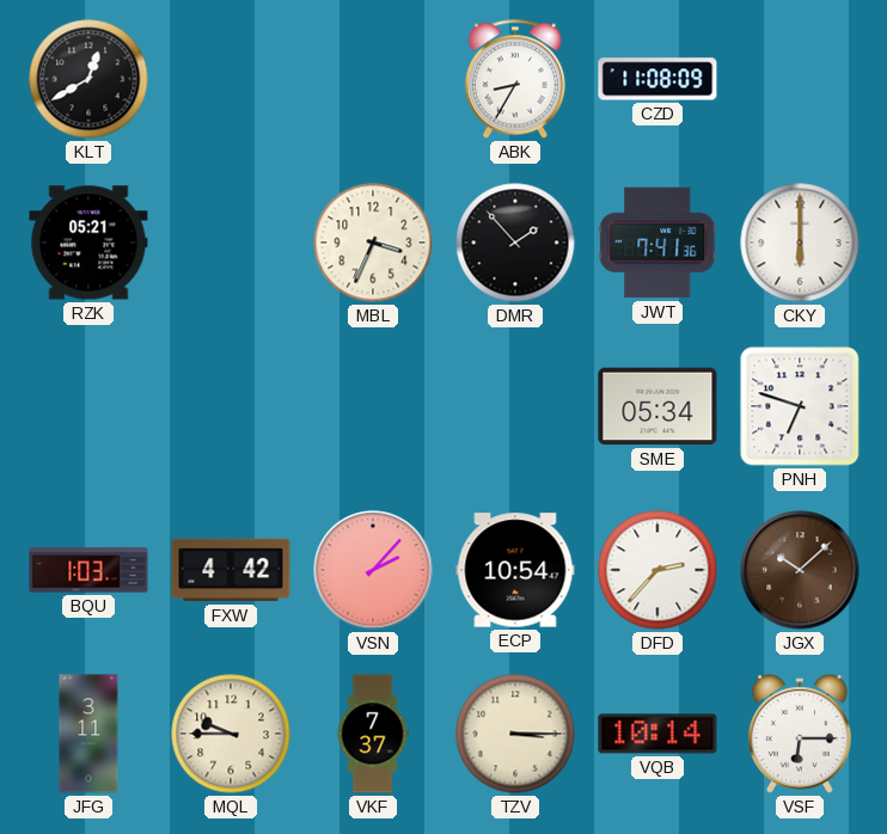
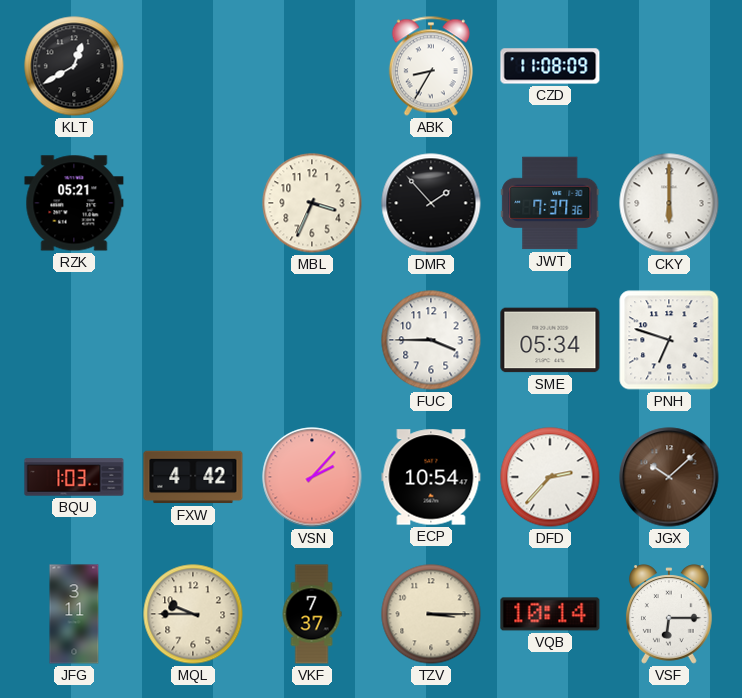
JWT: 7:41 -> 7:37
FUC: none -> 3:45
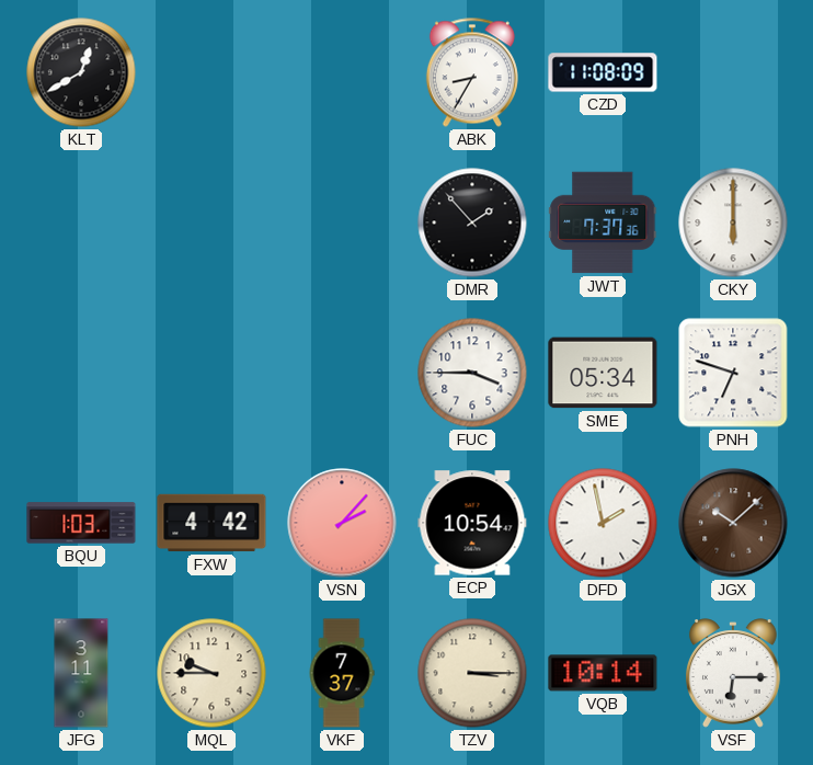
RZK: 05:21 -> none
MBL: 3:34 -> none
DFD: 2:37 -> 1:58
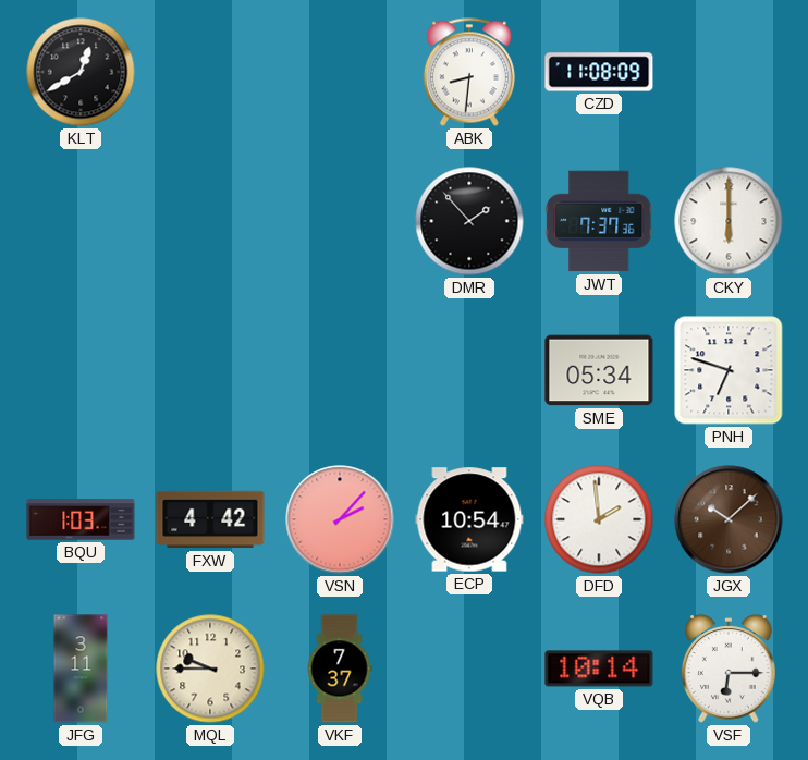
ABK: 8:35 -> 8:31
FUC: 3:45 -> none
DFD: 1:58 -> 1:59
TZV: 3:15 -> none
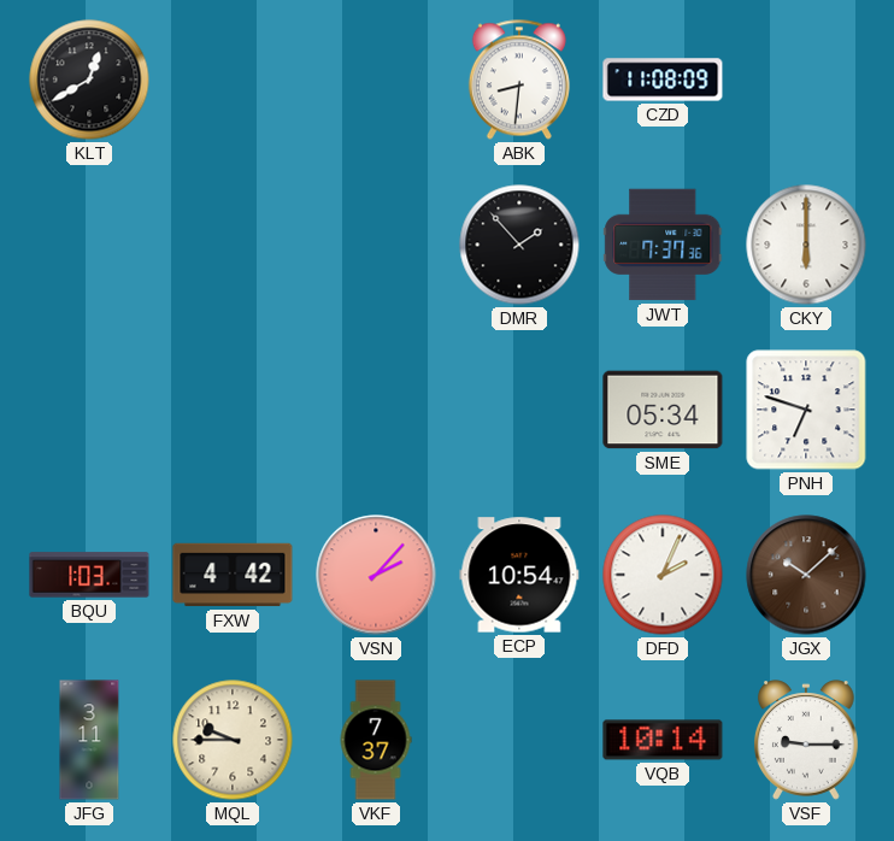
DFD: 1:59 -> 2:04
VSF: 6:15 -> 9:15
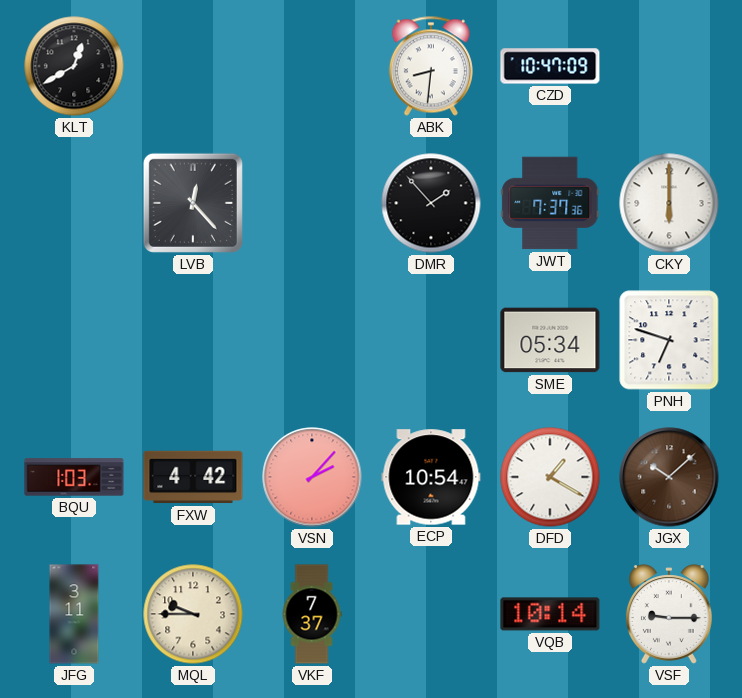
CZD: 11:08 -> 10:47
LVB: none -> 12:23
DFD: 2:04 -> 1:20
